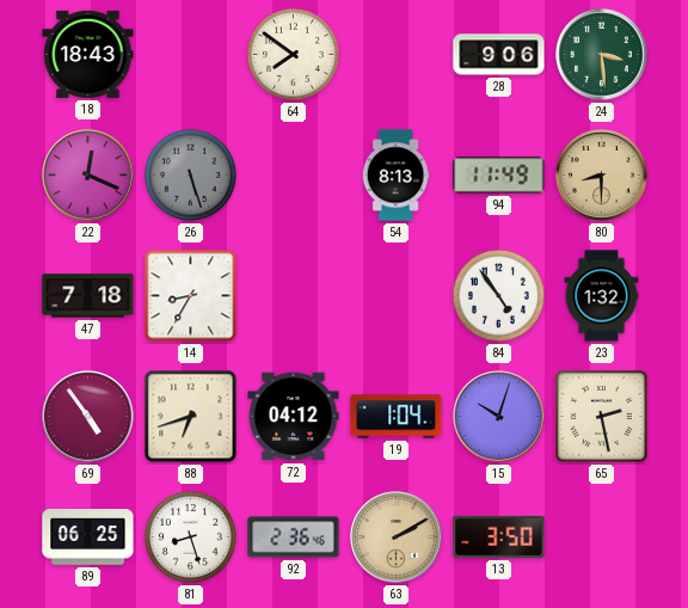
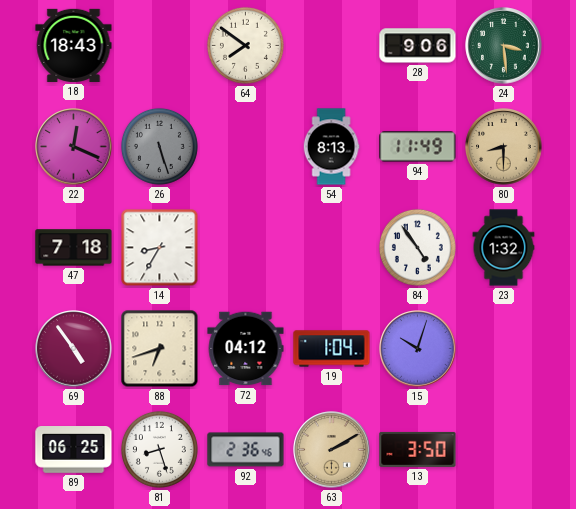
65: 2:28 -> none
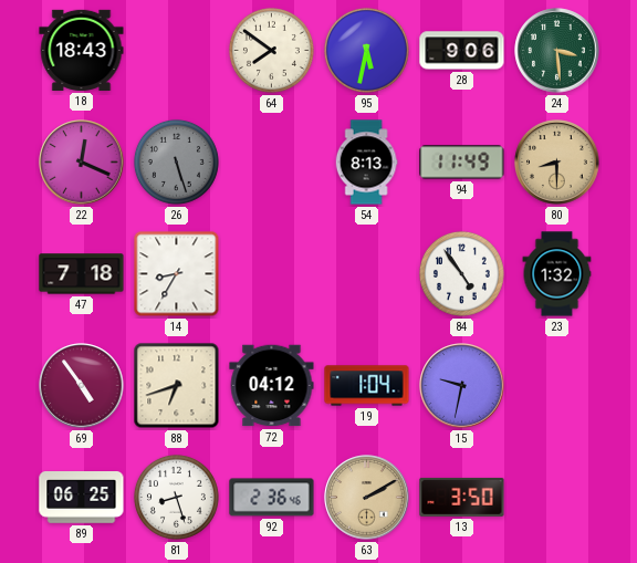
95: none -> 5:32
15: 10:03 -> 9:32
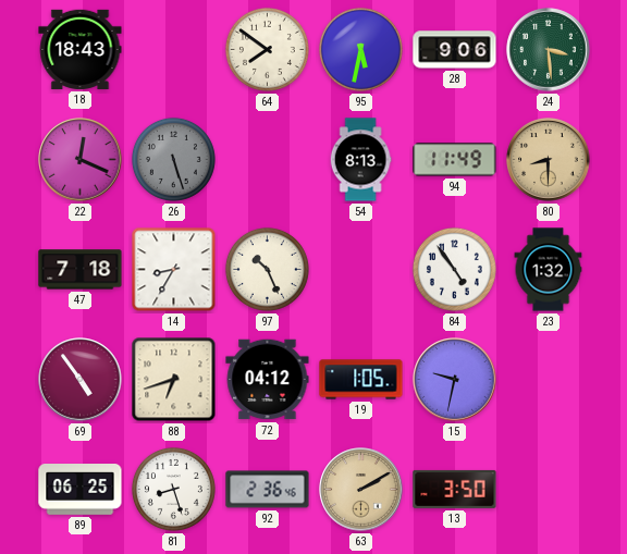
97: none -> 10:26
19: 1:04 -> 1:05
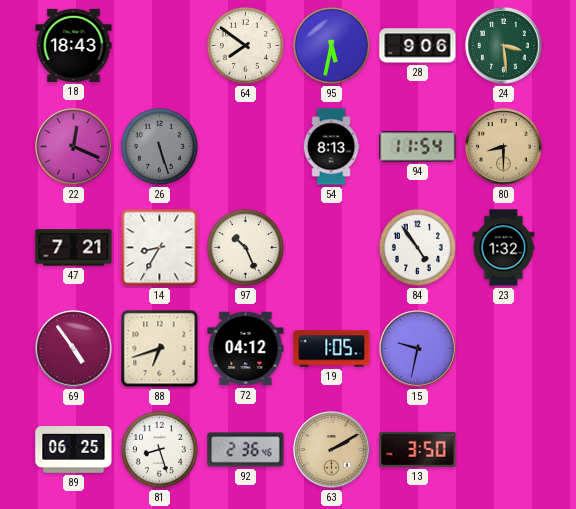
94: 11:49 -> 11:54
47: 7:18 -> 7:21
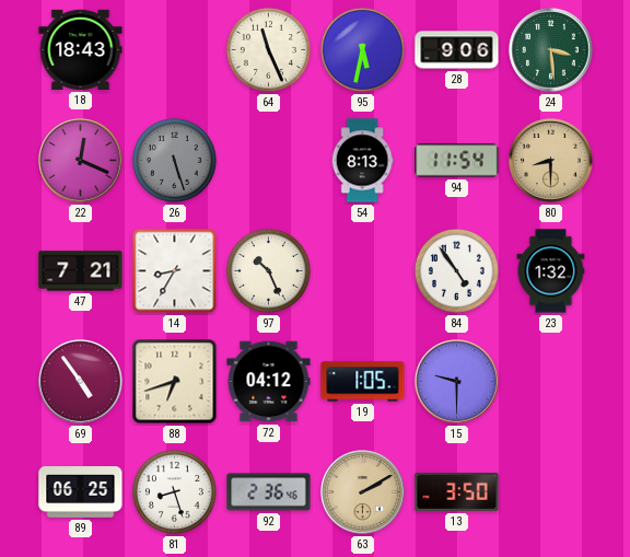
64: 7:51 -> 11:26
15: 9:32 -> 9:30
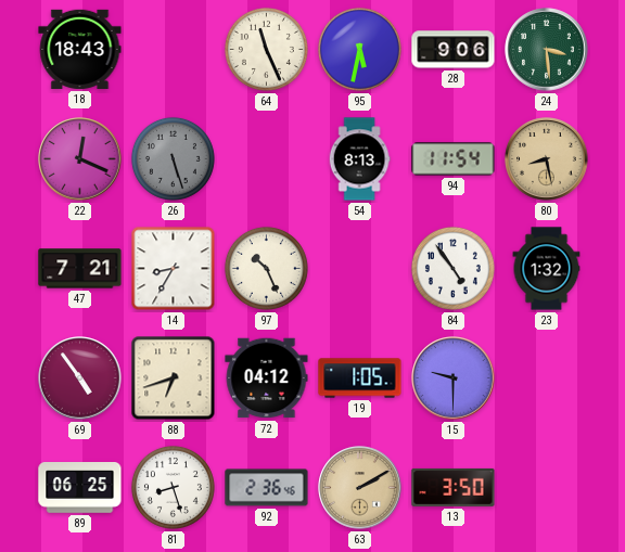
80: 8:30 -> 8:28
